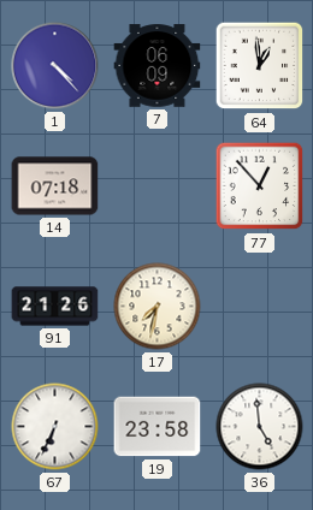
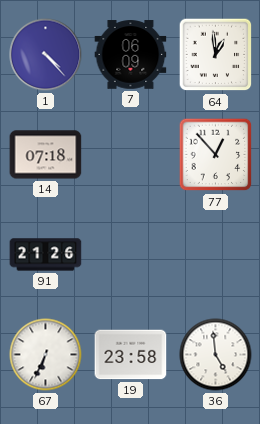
17: 7:32 -> none
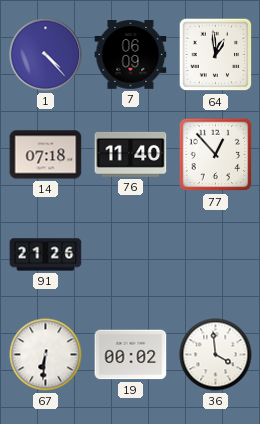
76: none -> 11:40
67: 6:34 -> 6:31
19: 23:58 -> 00:02
36: 4:59 -> 3:59
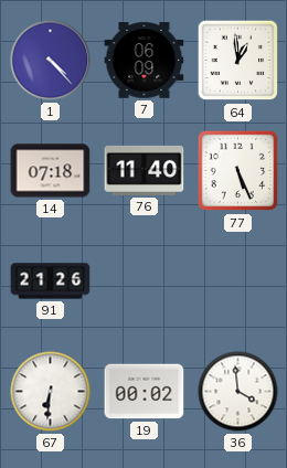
77: 12:53 -> 5:26
